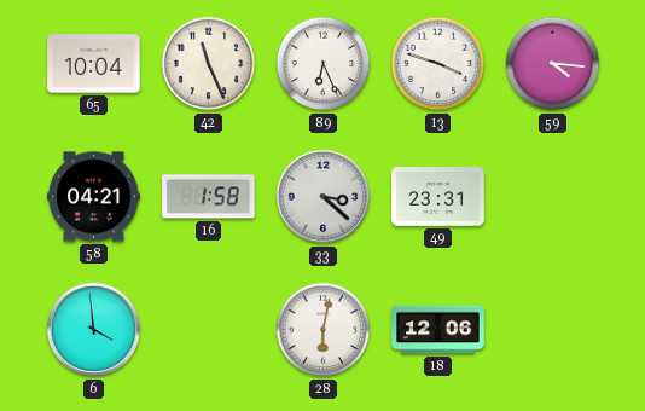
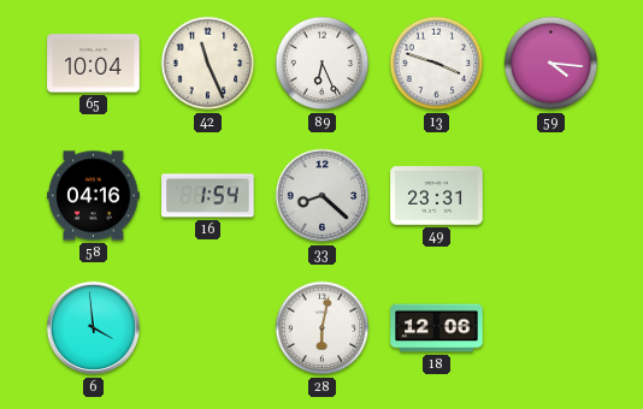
58: 04:21 -> 04:16
16: 1:58 -> 1:54
33: 3:22 -> 8:22
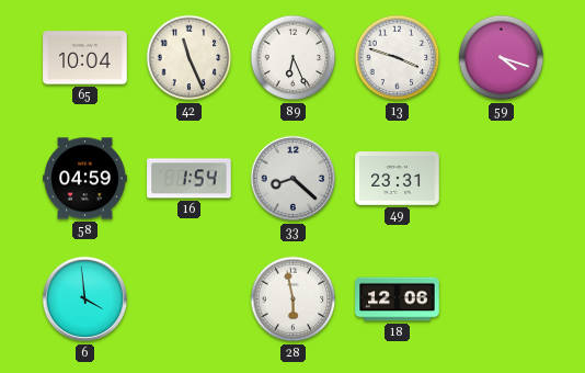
59: 4:16 -> 4:18
58: 04:16 -> 04:59
28: 6:02 -> 5:58
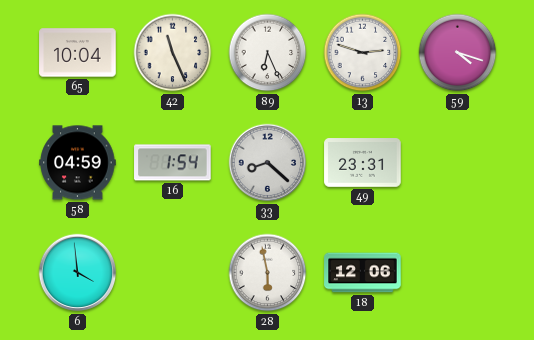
13: 3:48 -> 2:48
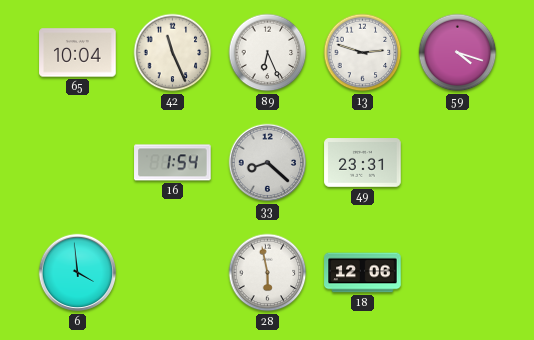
58: 04:59 -> none
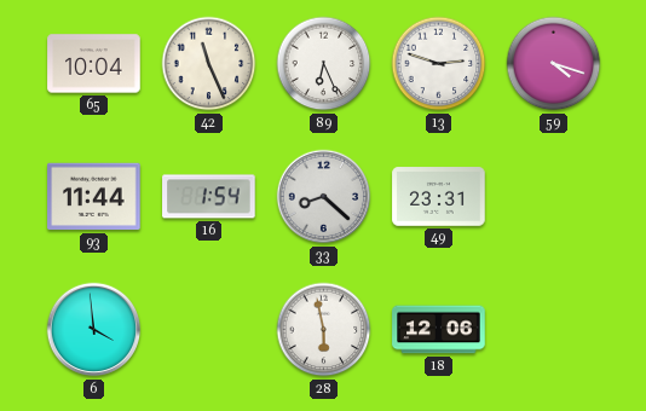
93: none -> 11:44
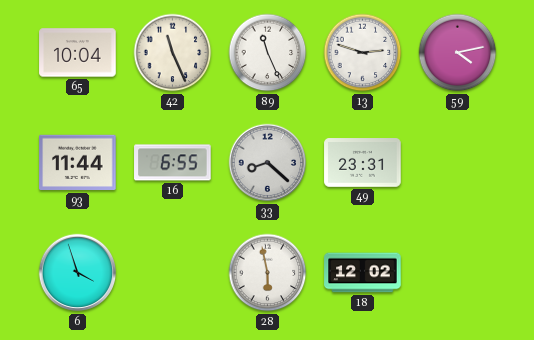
89: 6:26 -> 11:26
59: 4:18 -> 4:13
16: 1:54 -> 6:55
6: 3:59 -> 3:57
18: 12:06 -> 12:02
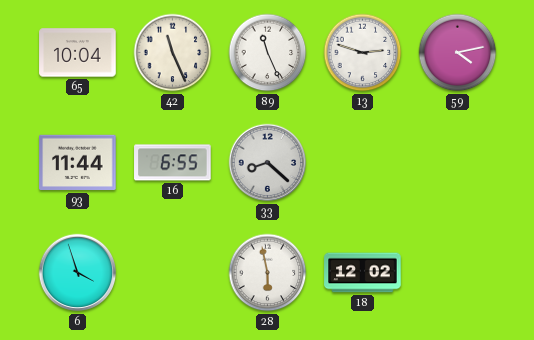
49: 23:31 -> none
